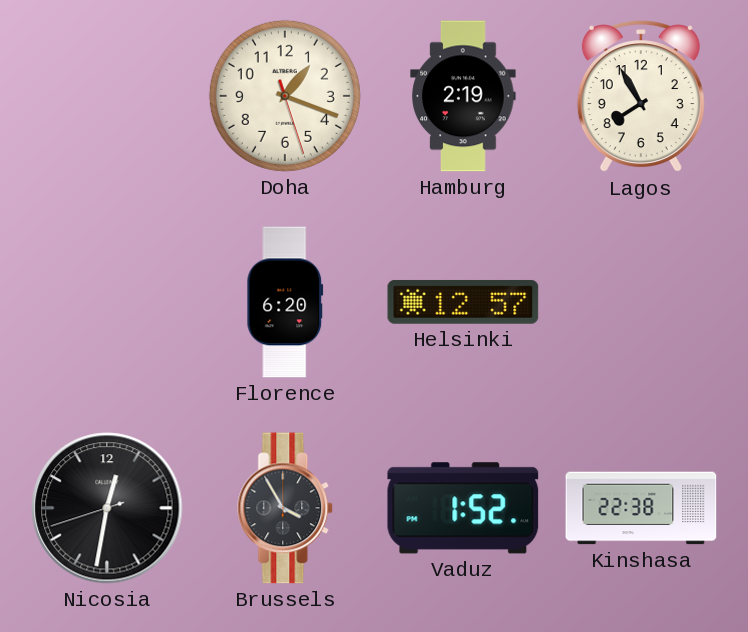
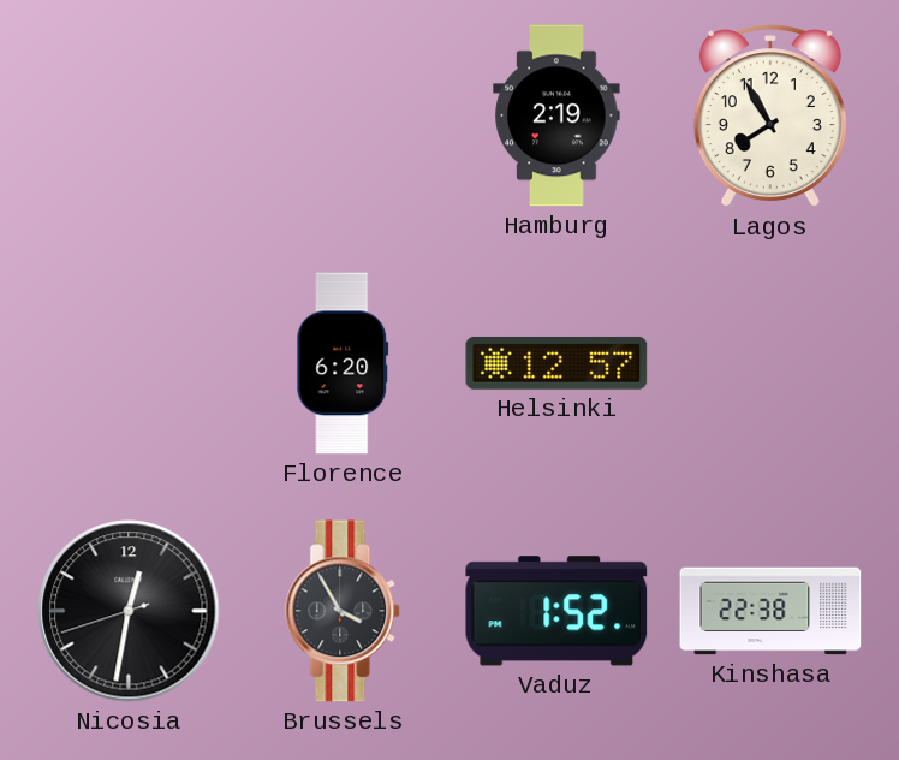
Doha: 1:18 -> none
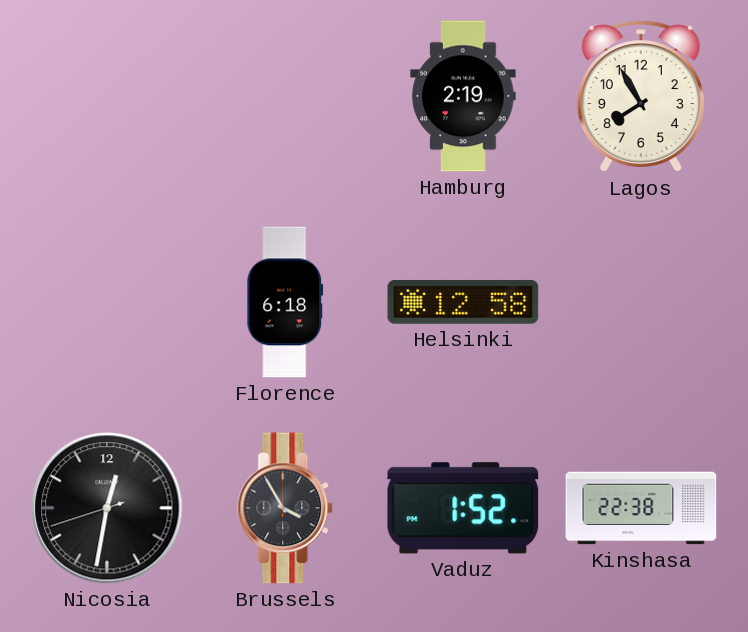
Florence: 6:20 -> 6:18
Helsinki: 12:57 -> 12:58
